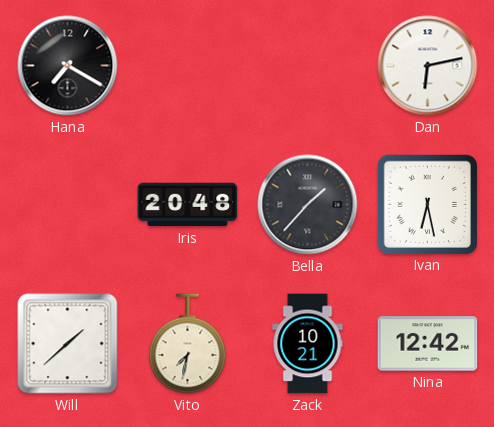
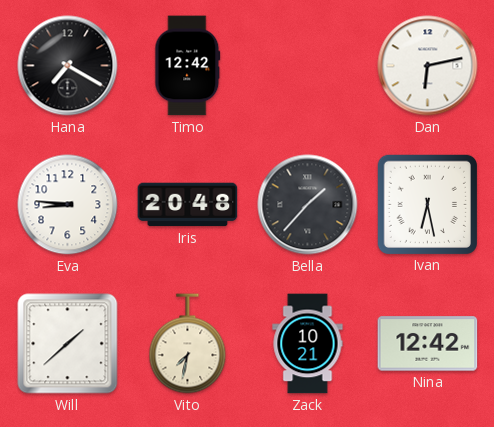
Timo: none -> 12:42
Eva: none -> 8:46
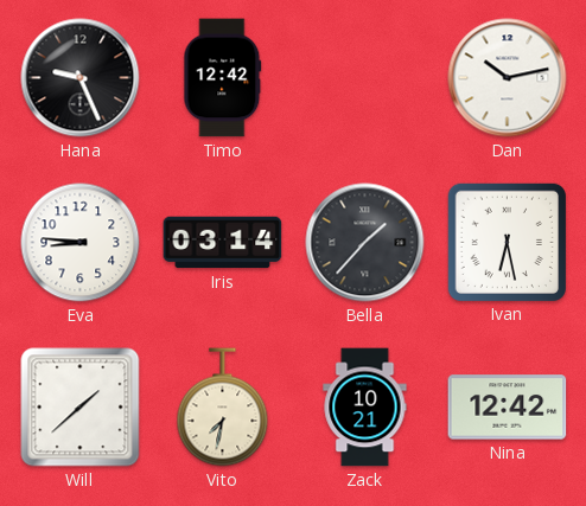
Hana: 7:20 -> 9:26
Dan: 6:13 -> 10:13
Iris: 20:48 -> 03:14
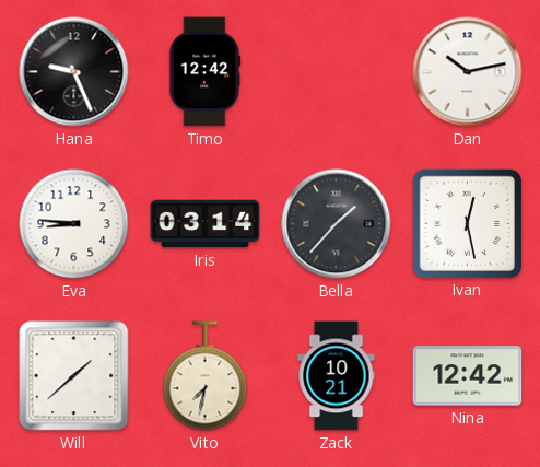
Ivan: 6:28 -> 12:28
